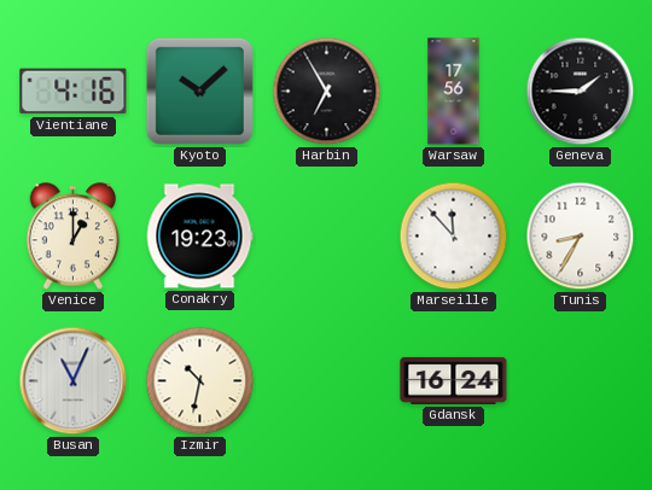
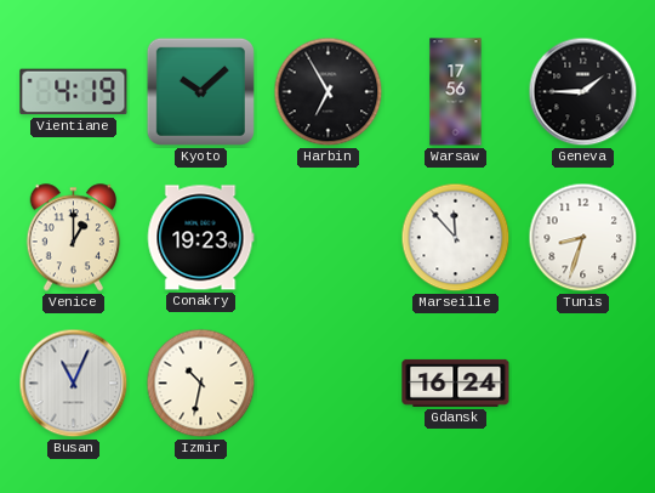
Vientiane: 4:16 -> 4:19
Tunis: 8:35 -> 8:33
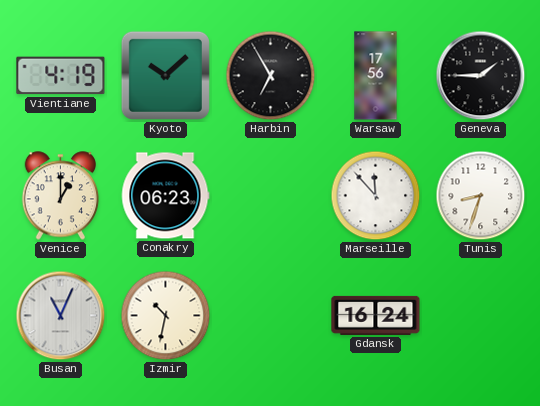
Conakry: 19:23 -> 06:23
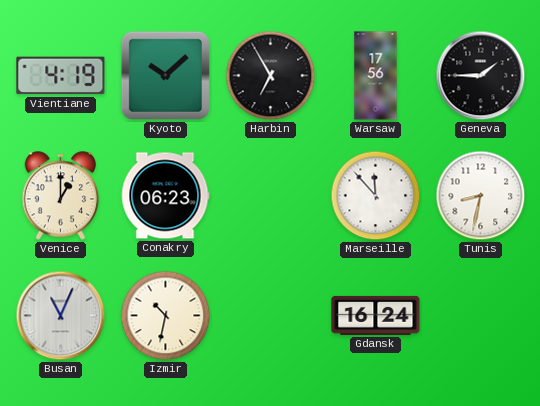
Tunis: 8:33 -> 8:32
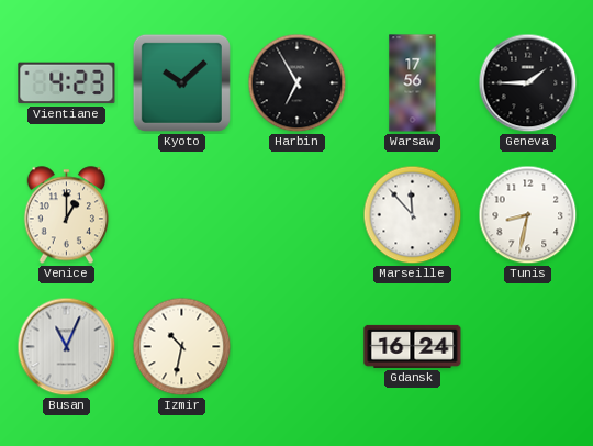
Vientiane: 4:19 -> 4:23
Conakry: 06:23 -> none
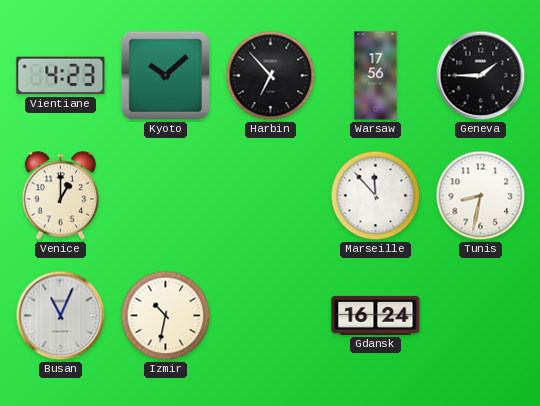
Harbin: 6:55 -> 6:53
